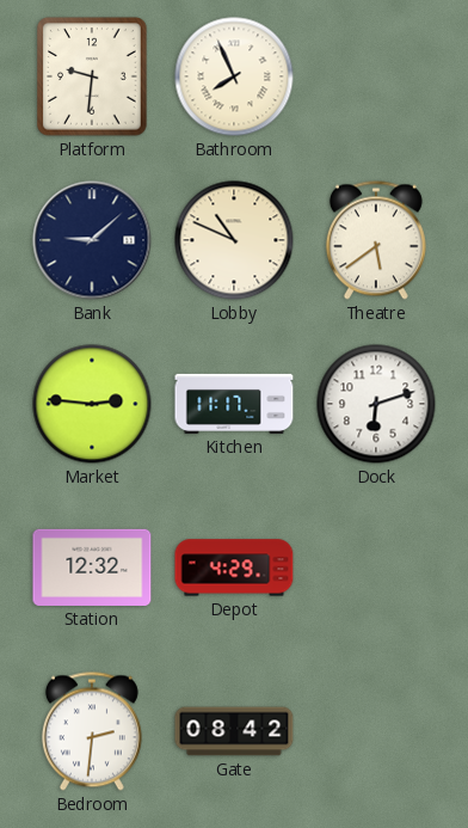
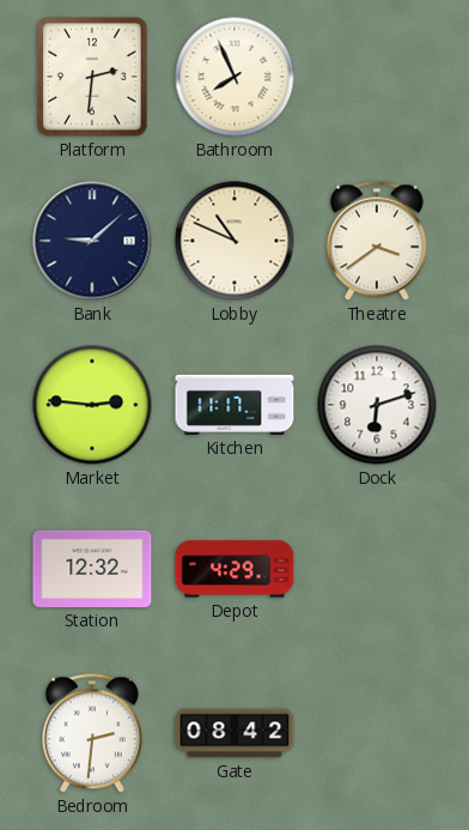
Platform: 9:31 -> 2:31
Theatre: 5:39 -> 3:39
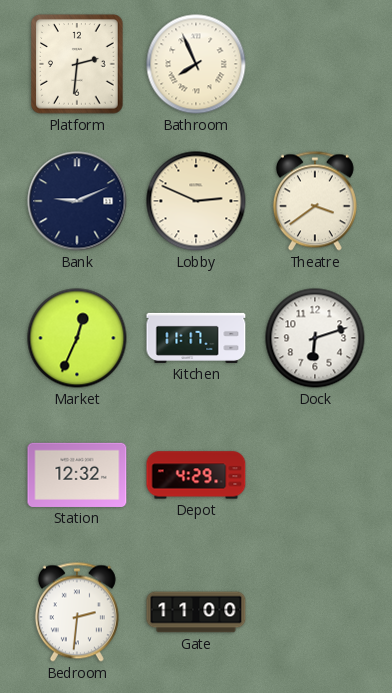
Bank: 9:08 -> 9:11
Lobby: 10:49 -> 2:49
Market: 2:46 -> 12:34
Gate: 08:42 -> 11:00
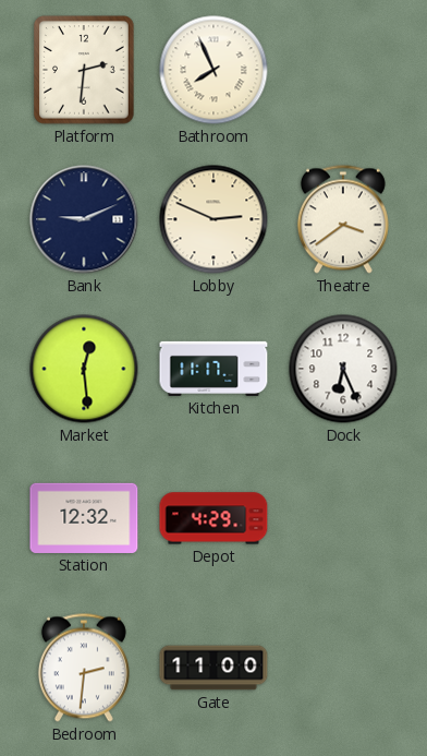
Market: 12:34 -> 12:29
Dock: 6:12 -> 6:26
